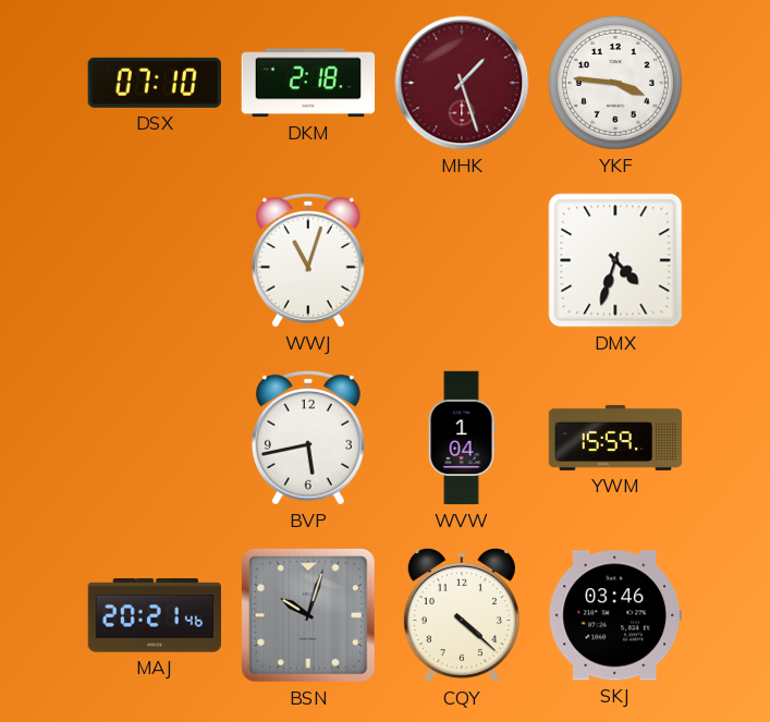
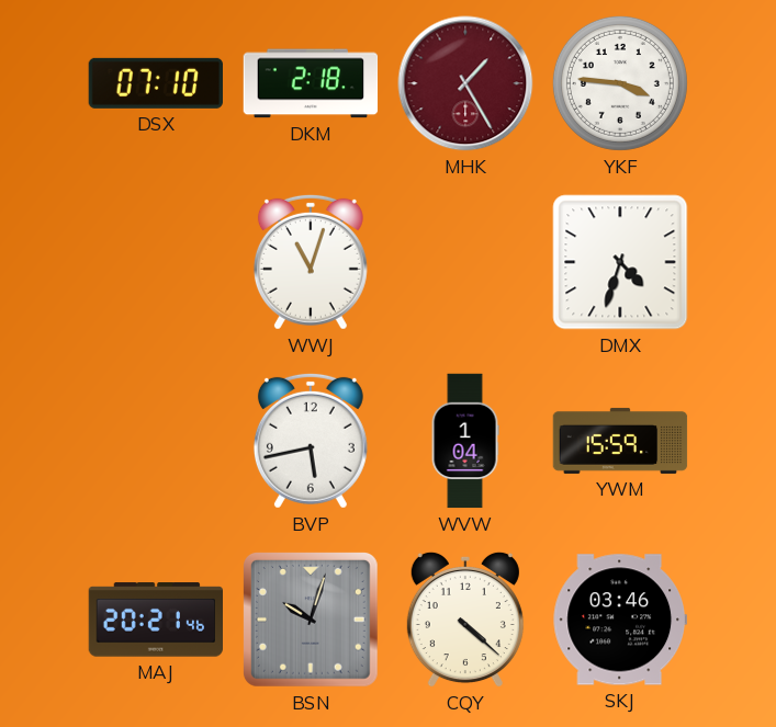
MHK: 1:27 -> 1:25
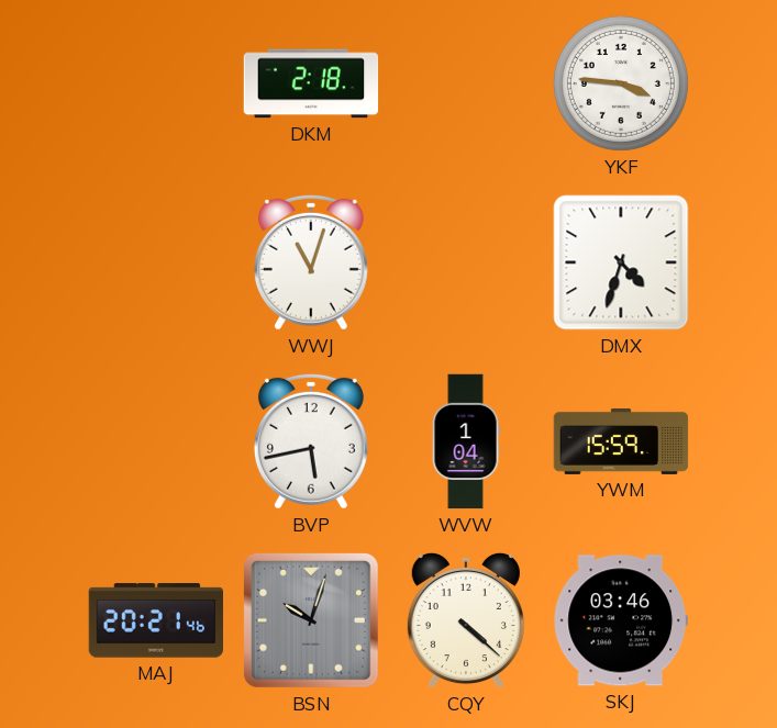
DSX: 07:10 -> none
MHK: 1:25 -> none
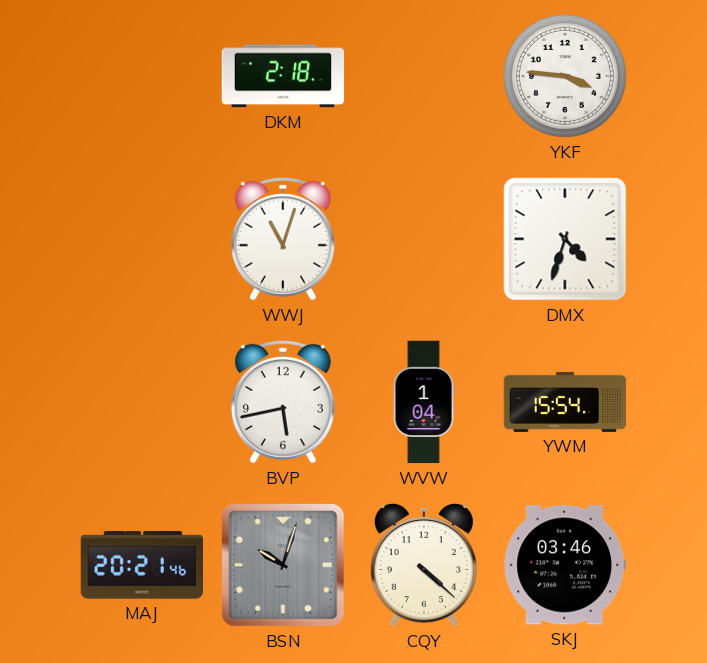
YWM: 15:59 -> 15:54
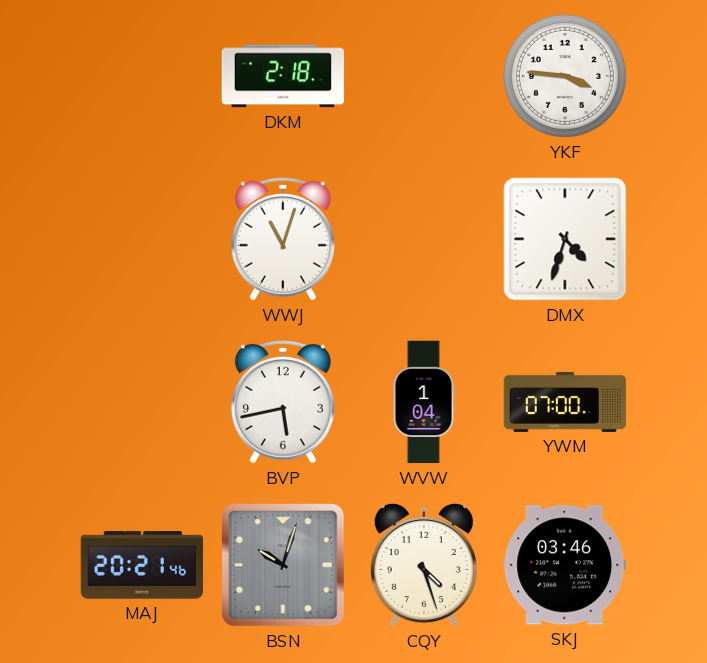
YWM: 15:54 -> 07:00
CQY: 4:22 -> 4:27
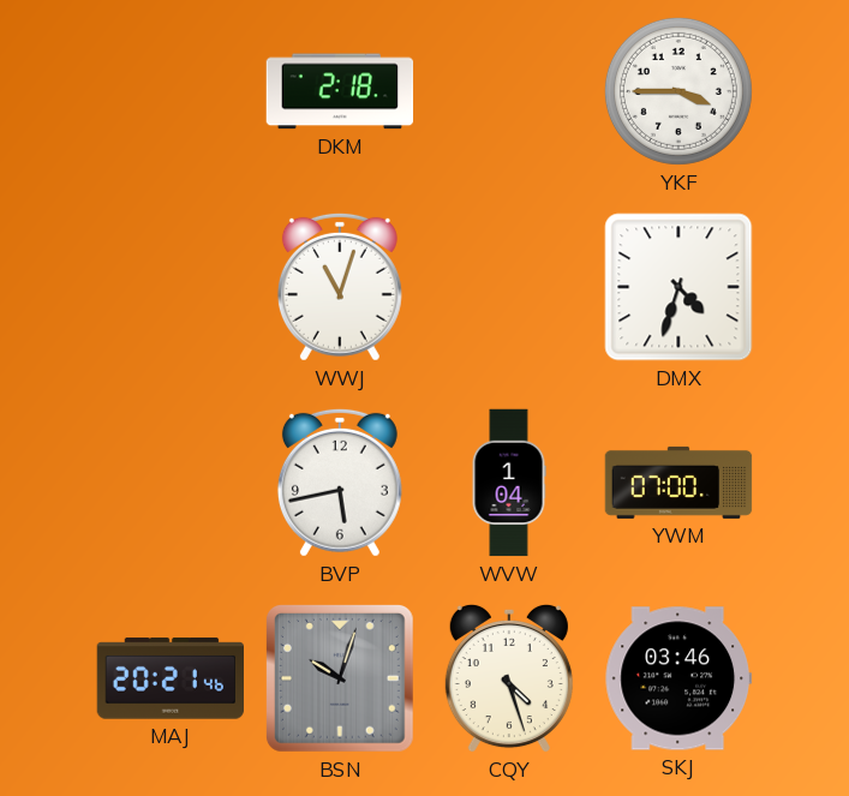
YKF: 3:46 -> 3:45
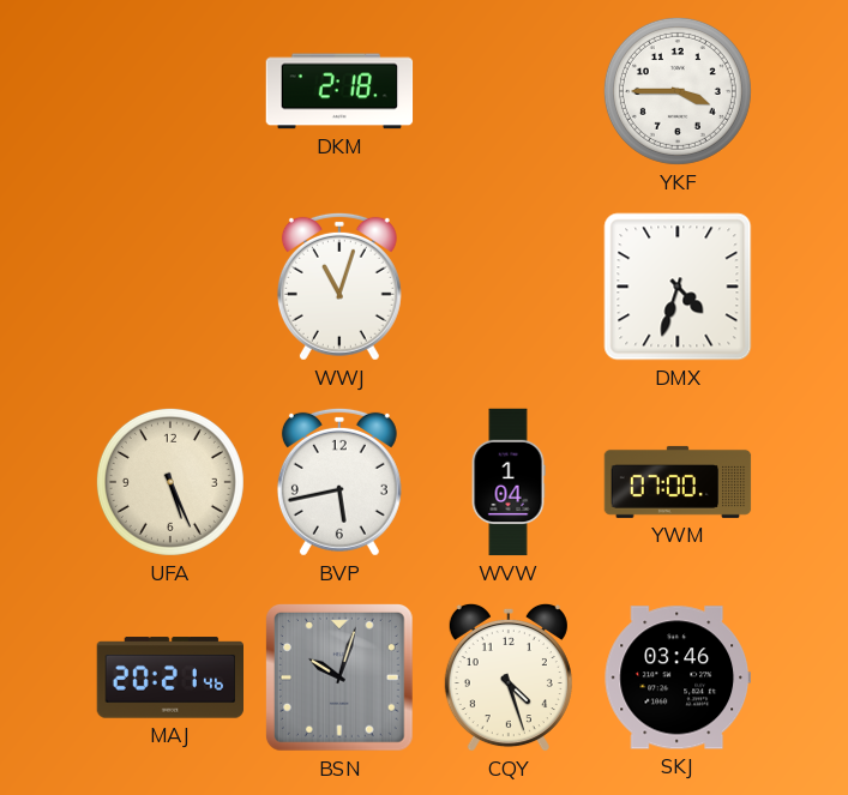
UFA: none -> 5:26
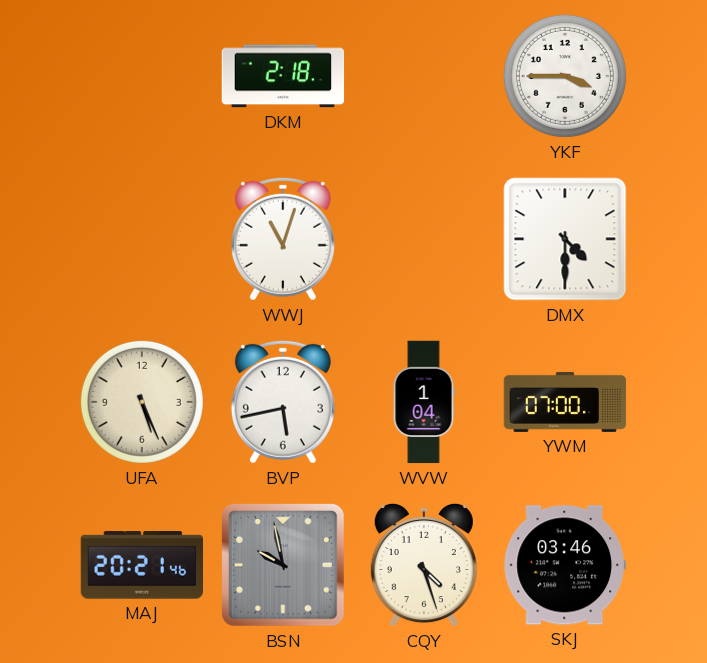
DMX: 4:33 -> 4:30
BSN: 10:03 -> 9:58
